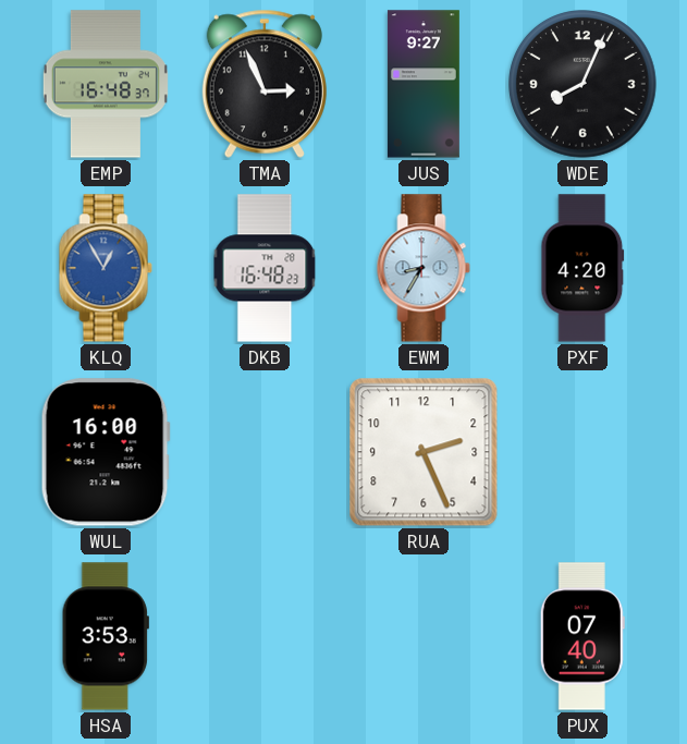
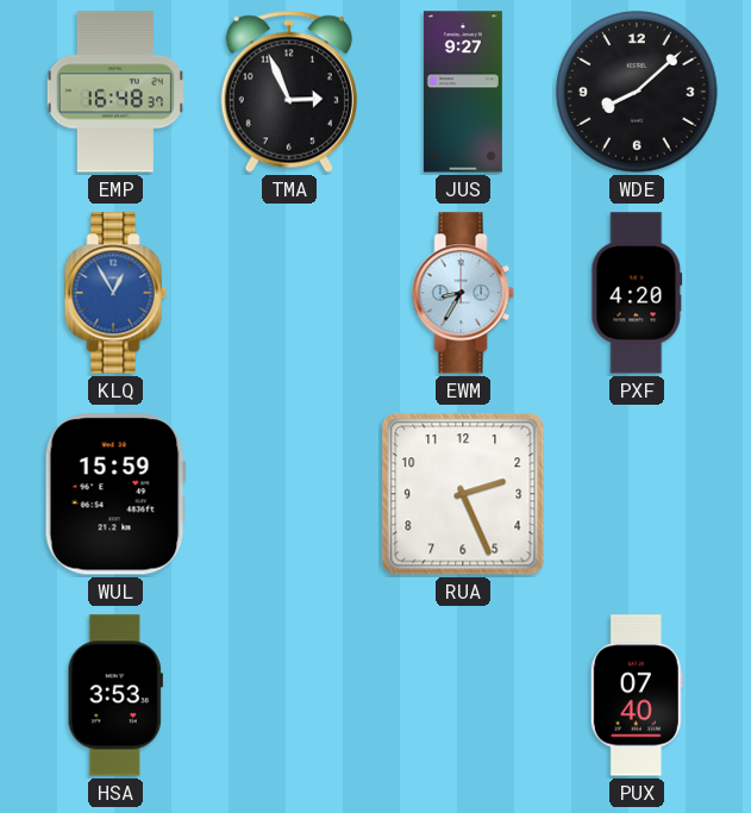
WDE: 8:04 -> 8:08
DKB: 16:48 -> none
WUL: 16:00 -> 15:59
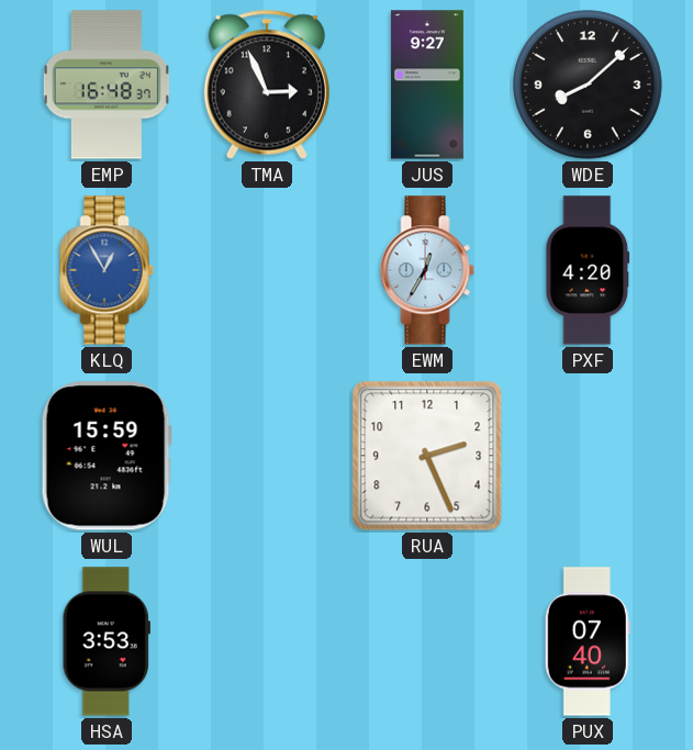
EWM: 8:35 -> 12:35
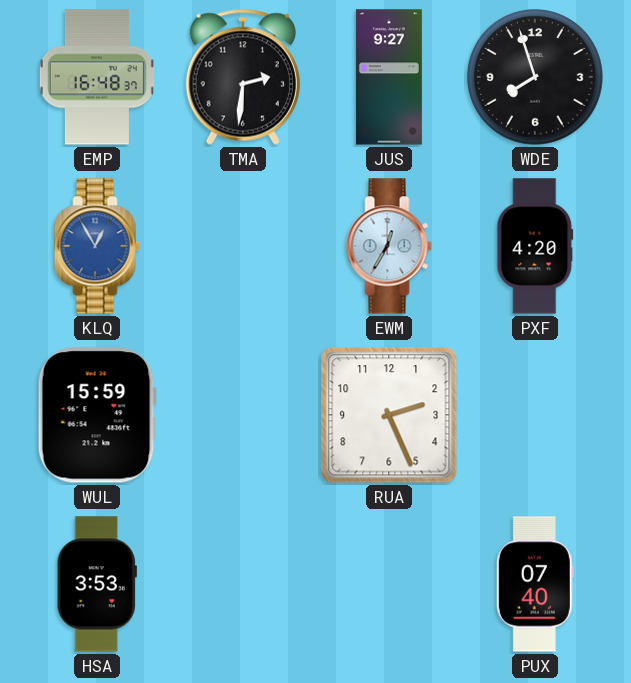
TMA: 2:56 -> 2:31
WDE: 8:08 -> 7:57
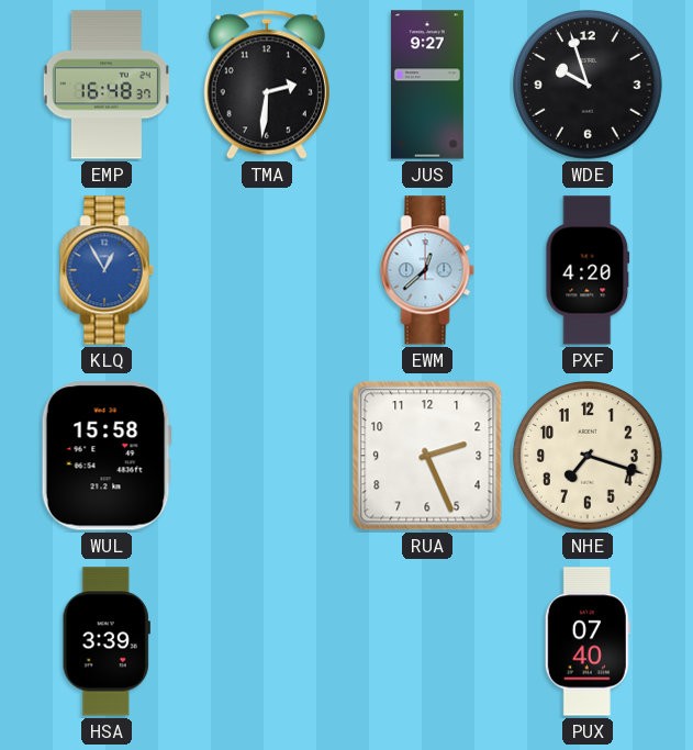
WDE: 7:57 -> 9:57
EWM: 12:35 -> 12:38
WUL: 15:59 -> 15:58
NHE: none -> 7:18
HSA: 3:53 -> 3:39
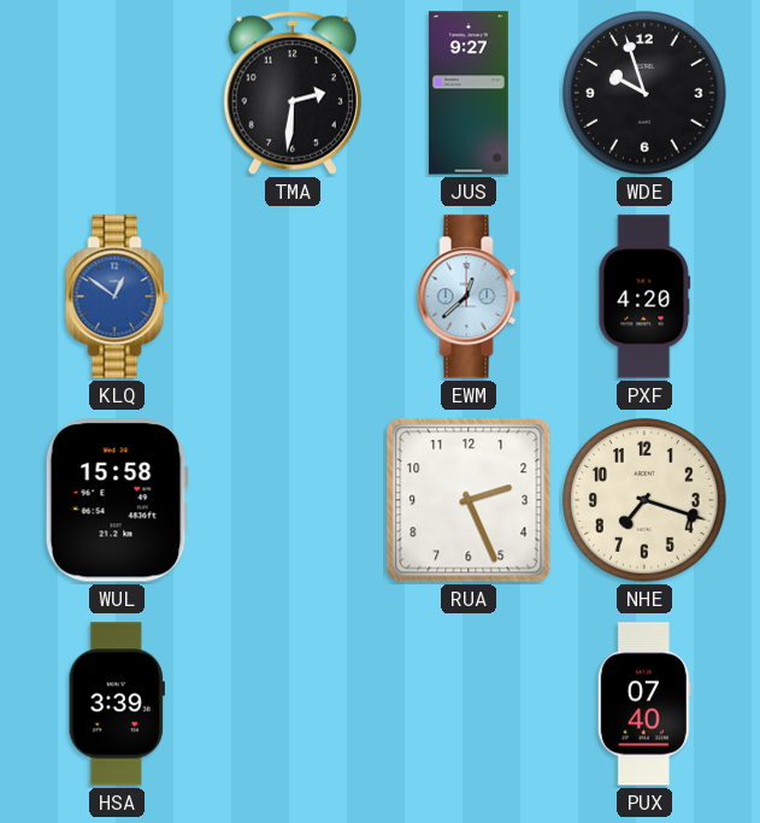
EMP: 16:48 -> none
KLQ: 12:55 -> 12:51
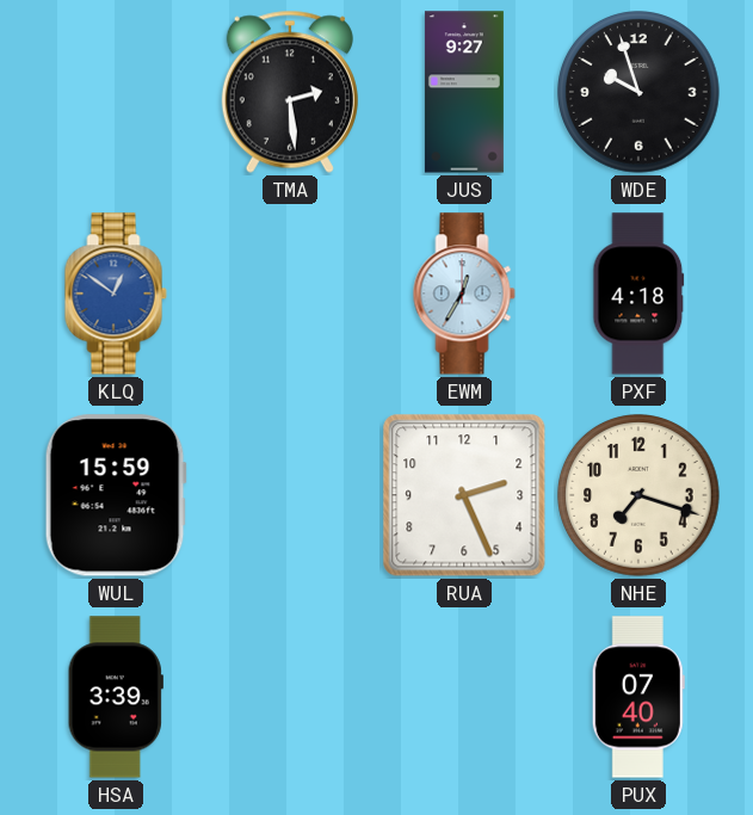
TMA: 2:31 -> 2:29
EWM: 12:38 -> 12:35
PXF: 4:20 -> 4:18
WUL: 15:58 -> 15:59
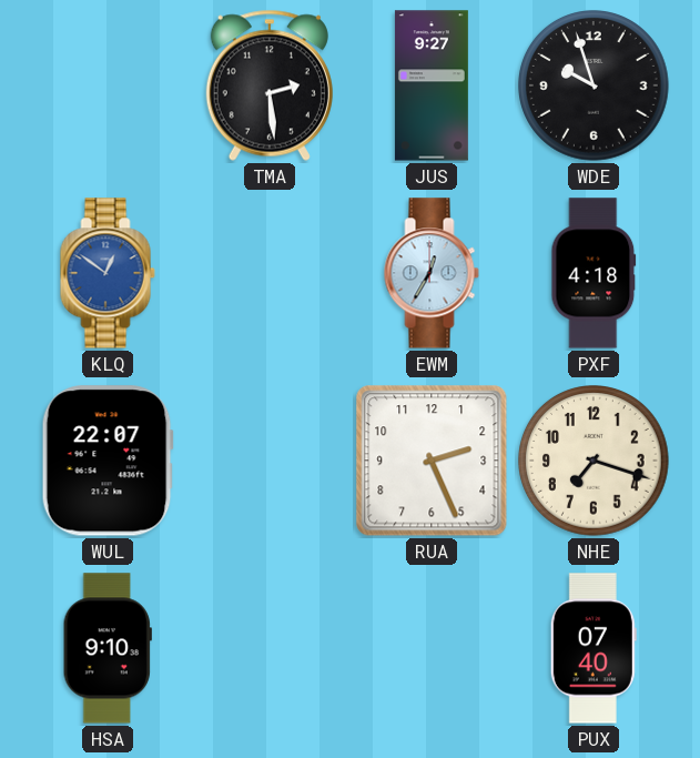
WUL: 15:59 -> 22:07
HSA: 3:39 -> 9:10
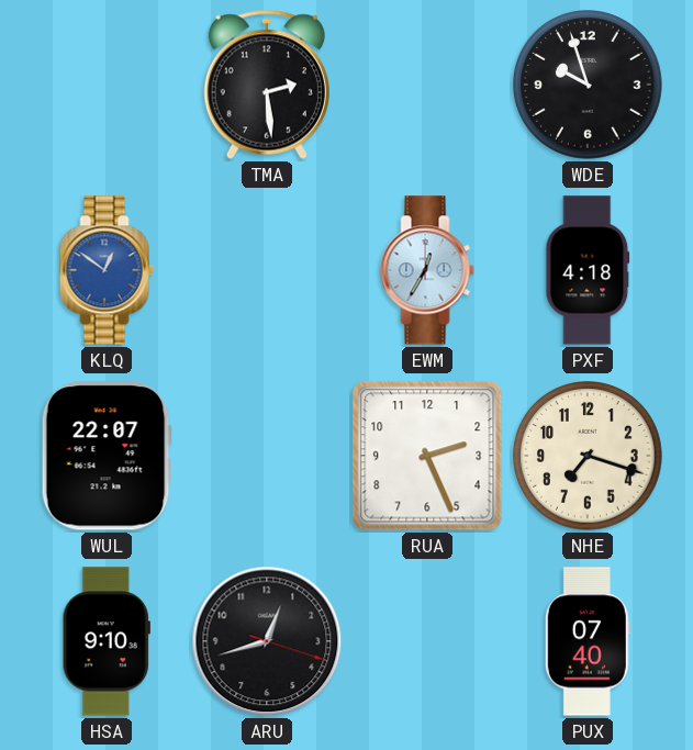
JUS: 9:27 -> none
ARU: none -> 12:42
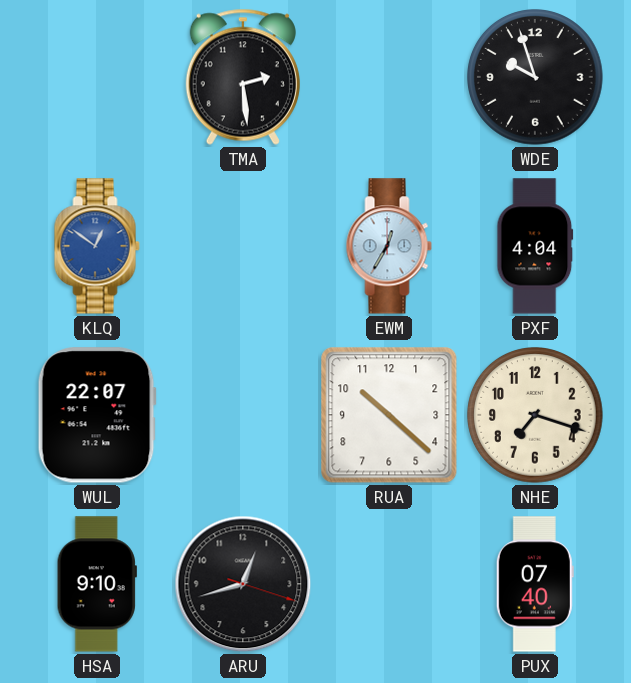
PXF: 4:18 -> 4:04
RUA: 2:26 -> 10:22
